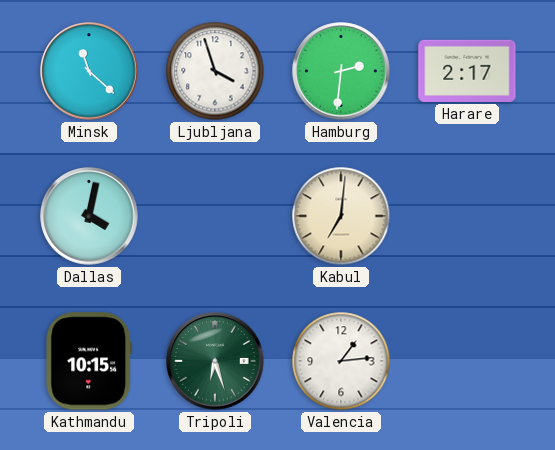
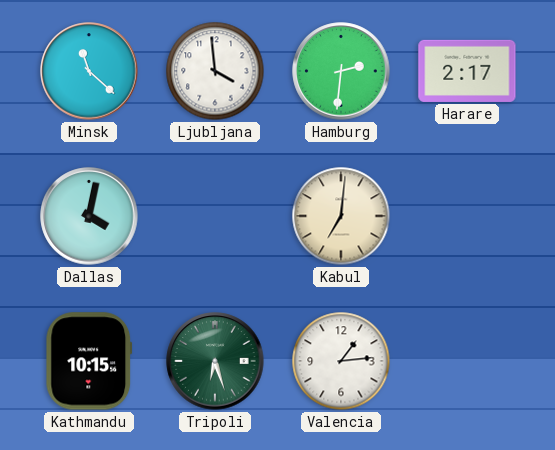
Ljubljana: 3:57 -> 3:59
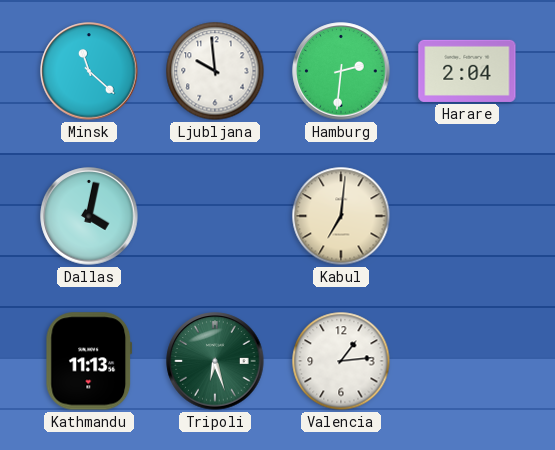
Ljubljana: 3:59 -> 9:59
Harare: 2:17 -> 2:04
Kathmandu: 10:15 -> 11:13
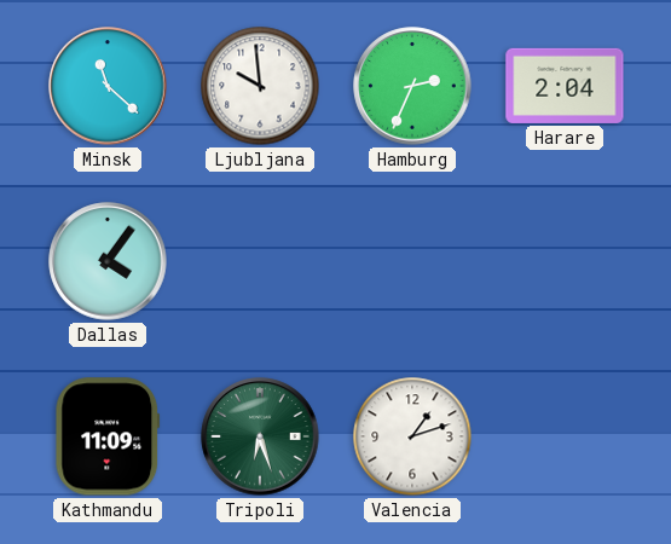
Hamburg: 2:31 -> 2:34
Dallas: 4:02 -> 4:06
Kabul: 7:01 -> none
Kathmandu: 11:13 -> 11:09
Valencia: 1:14 -> 1:12
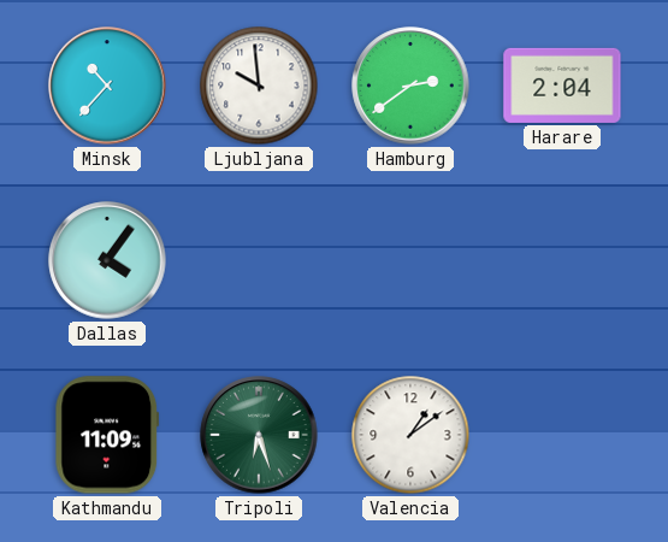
Minsk: 11:22 -> 10:37
Hamburg: 2:34 -> 2:39
Valencia: 1:12 -> 1:09
